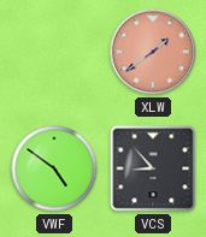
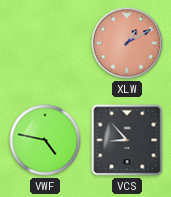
XLW: 1:39 -> 1:10
VWF: 4:51 -> 4:47
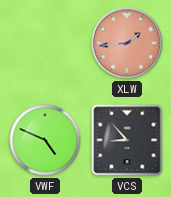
XLW: 1:10 -> 1:44
VWF: 4:47 -> 4:49
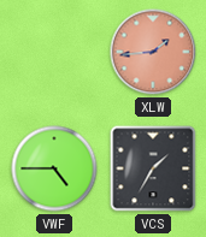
VWF: 4:49 -> 4:45
VCS: 8:53 -> 1:35
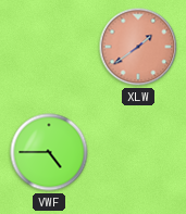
XLW: 1:44 -> 1:39
VCS: 1:35 -> none
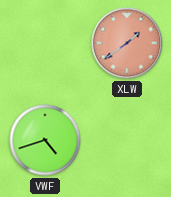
VWF: 4:45 -> 4:42
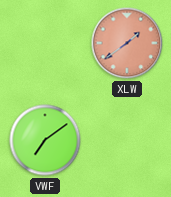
VWF: 4:42 -> 7:09
